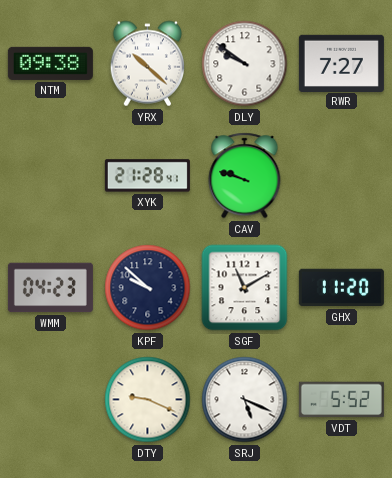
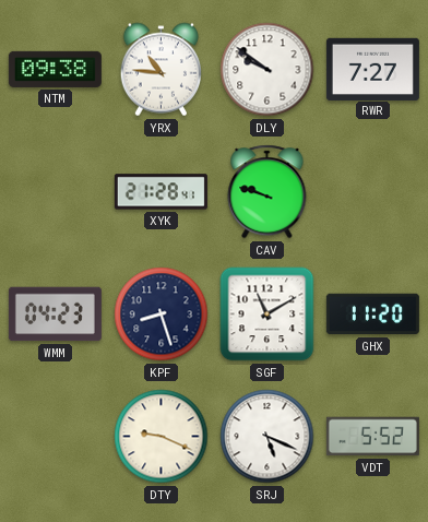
YRX: 10:22 -> 10:46
KPF: 9:52 -> 8:27
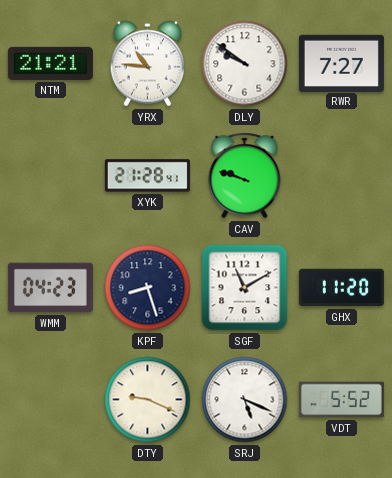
NTM: 09:38 -> 21:21
